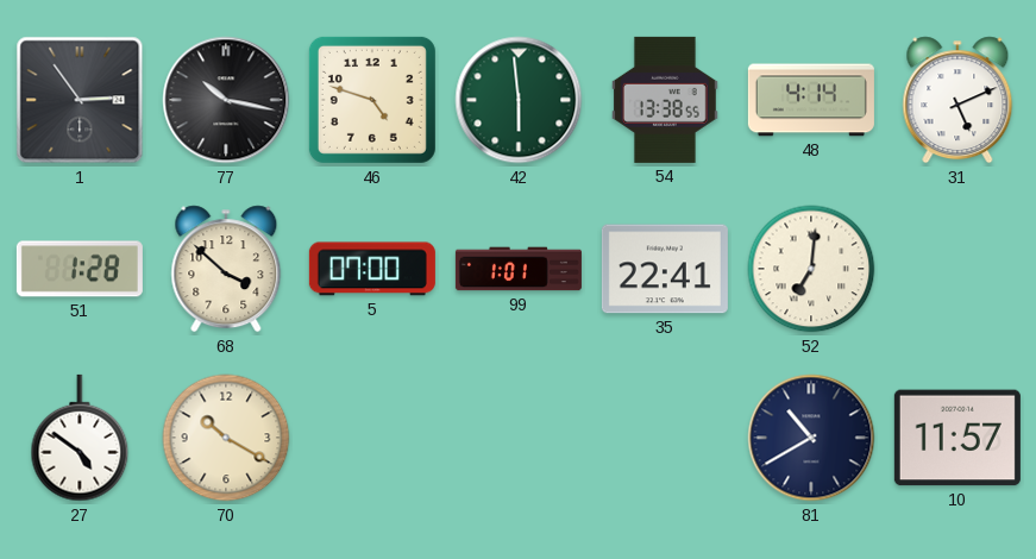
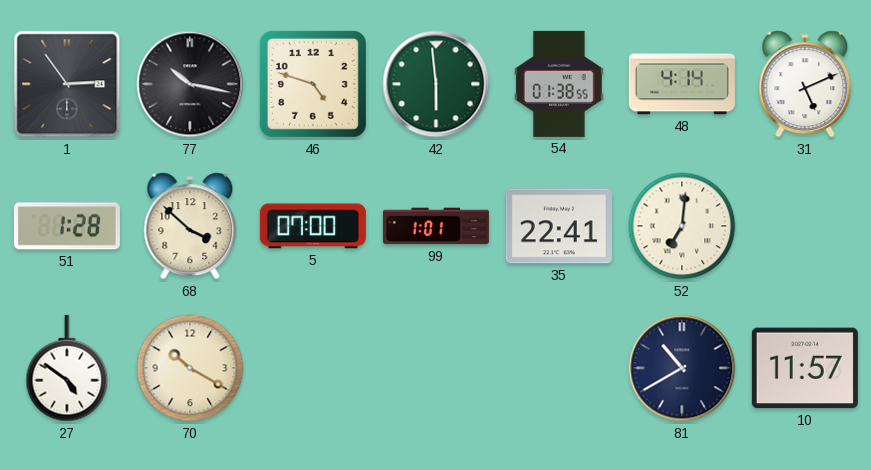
54: 13:38 -> 01:38
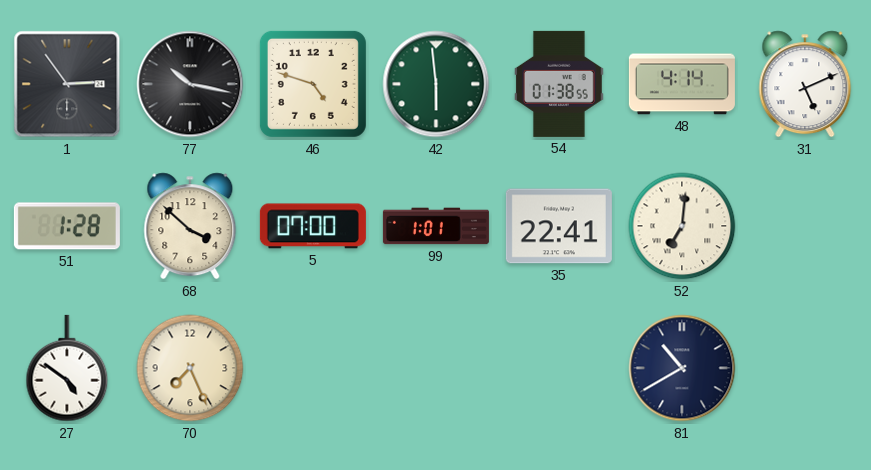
70: 10:20 -> 7:26
10: 11:57 -> none
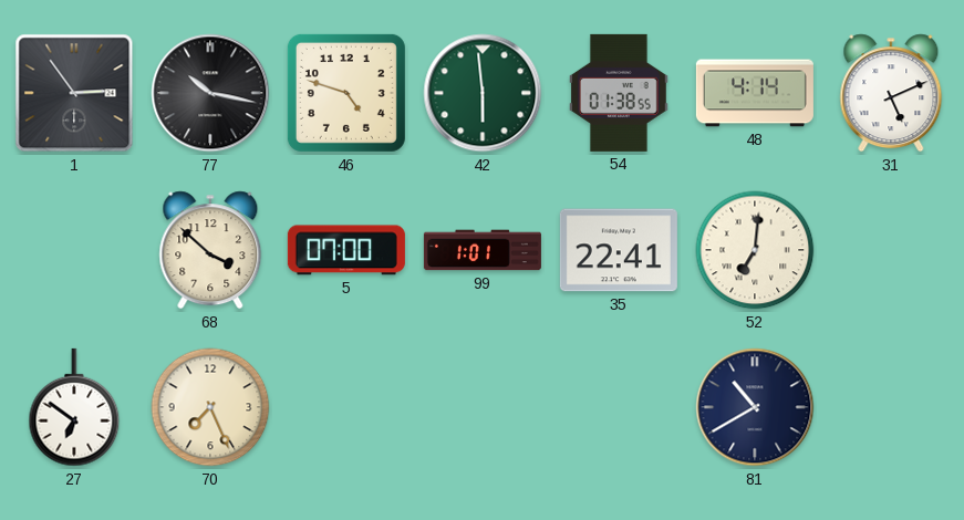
51: 1:28 -> none
27: 4:51 -> 6:51
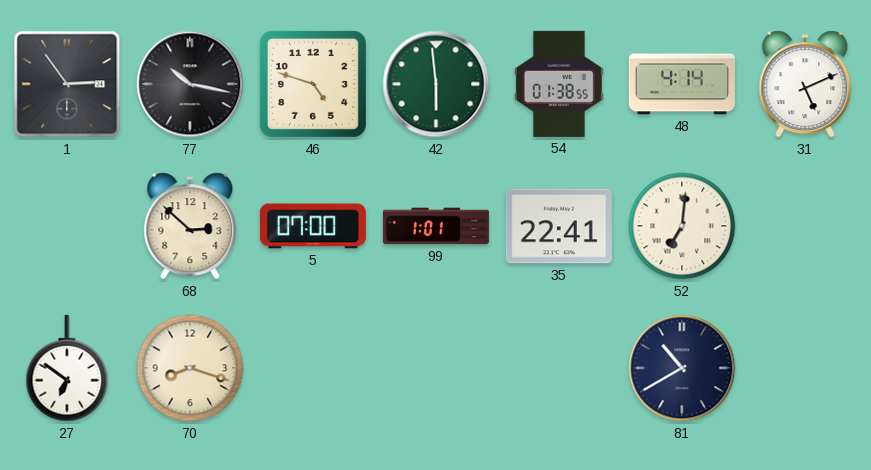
68: 3:52 -> 2:52
70: 7:26 -> 8:18
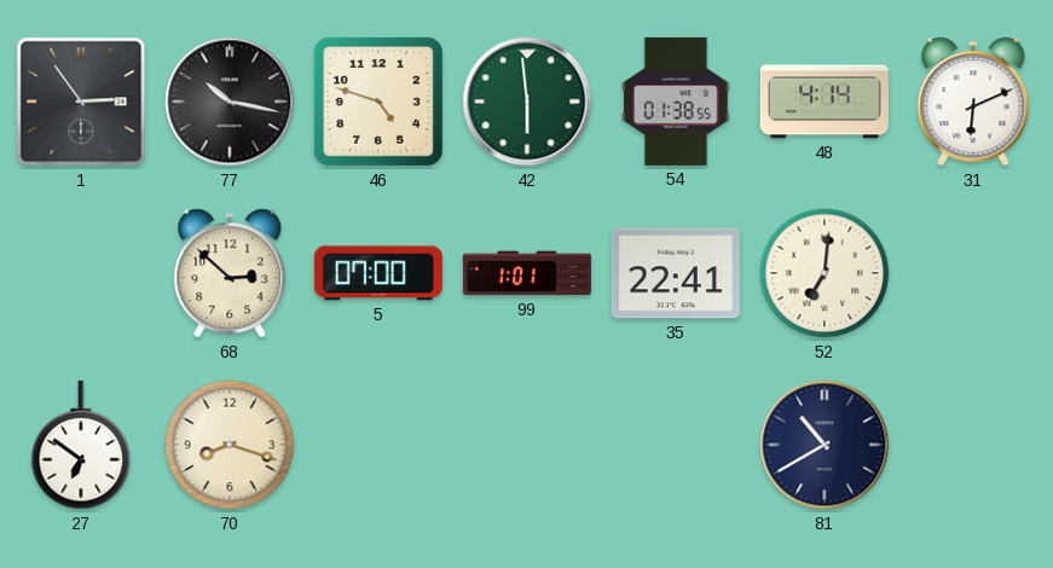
31: 5:11 -> 6:11
